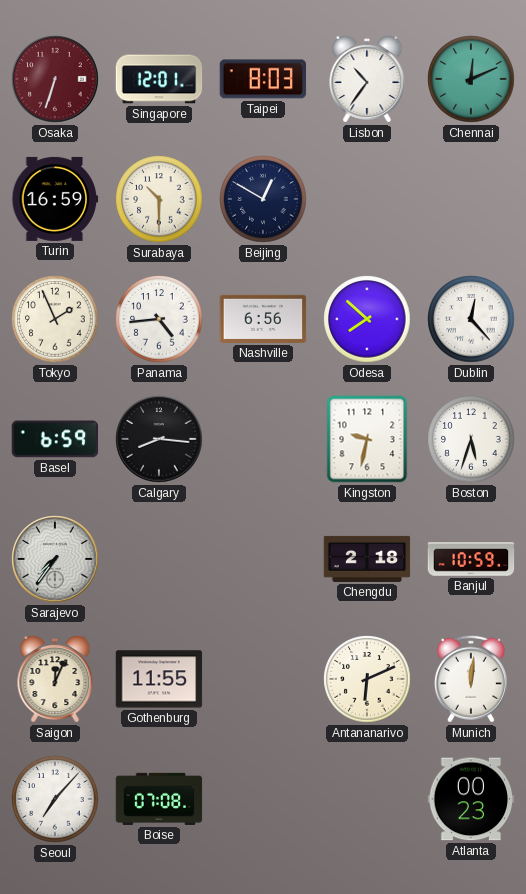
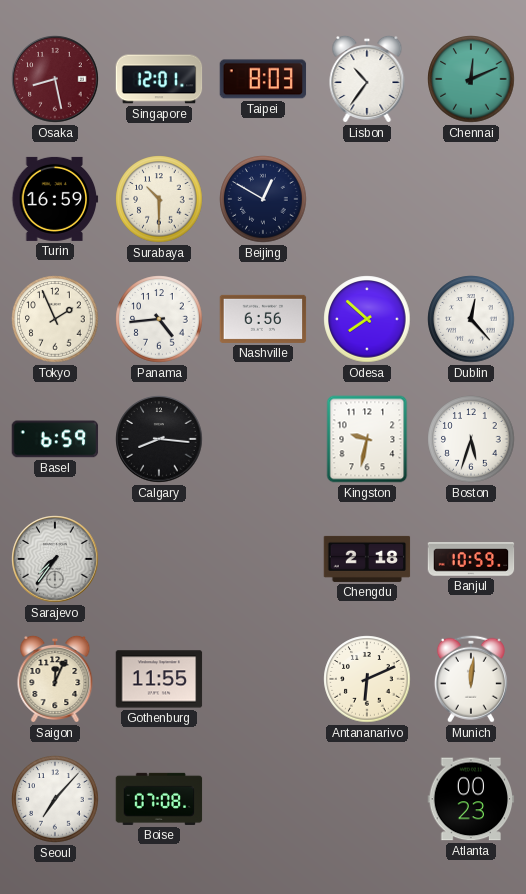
Osaka: 6:33 -> 8:28
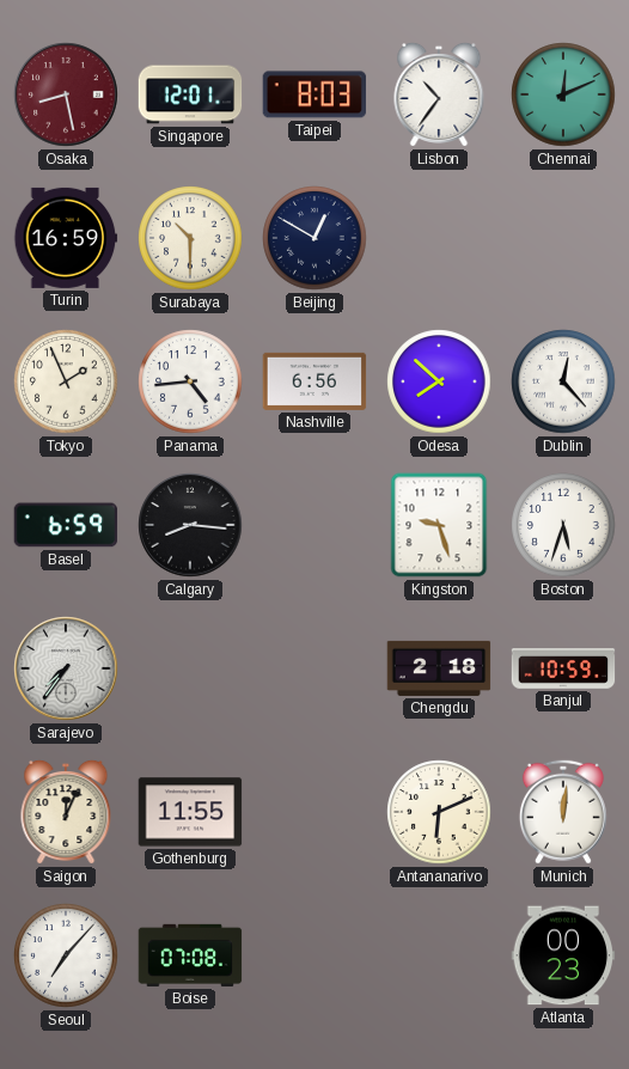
Kingston: 9:32 -> 9:27
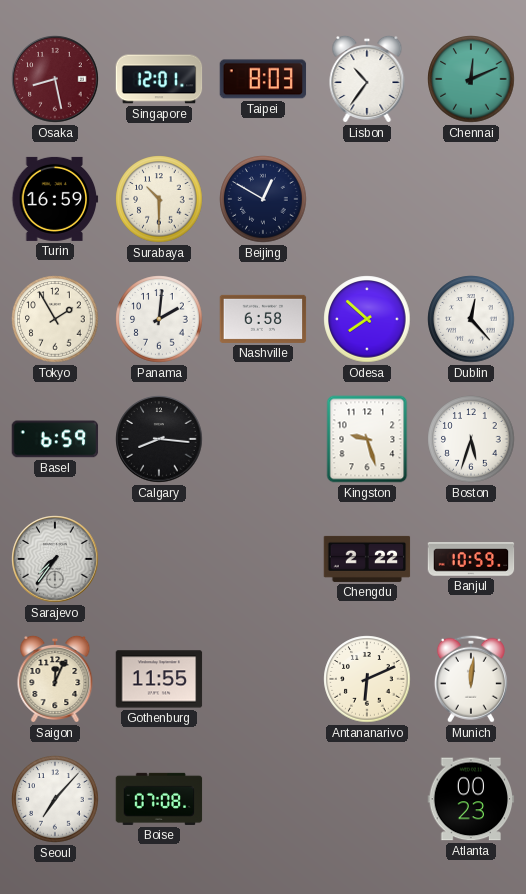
Tokyo: 1:56 -> 1:55
Panama: 4:44 -> 2:01
Nashville: 6:56 -> 6:58
Chengdu: 2:18 -> 2:22
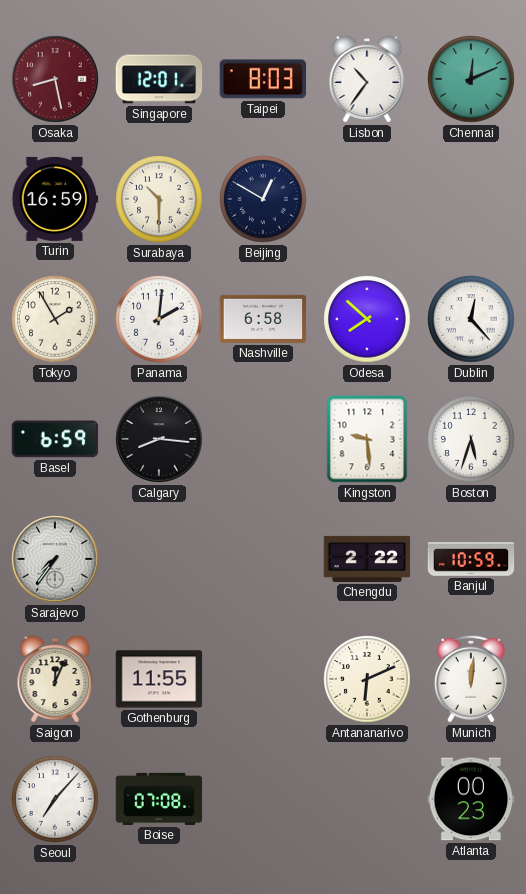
Kingston: 9:27 -> 9:29
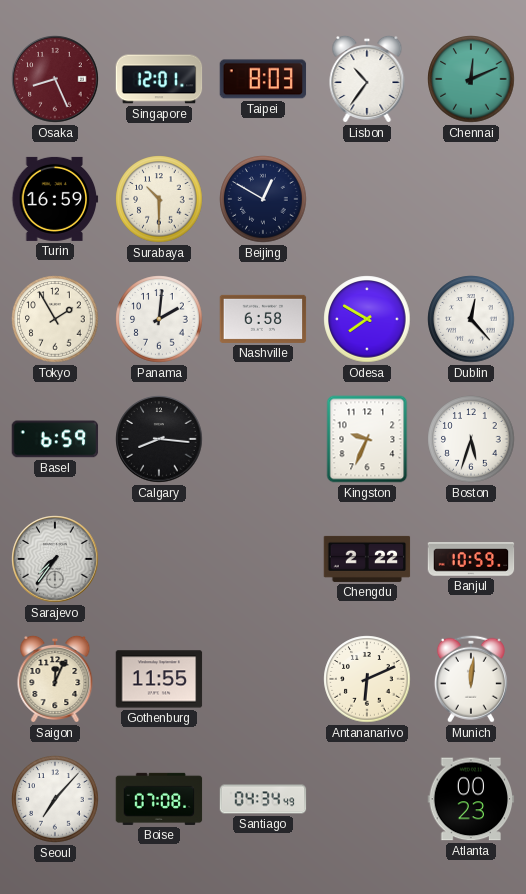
Osaka: 8:28 -> 8:26
Odesa: 7:52 -> 7:50
Kingston: 9:29 -> 9:34
Santiago: none -> 04:34
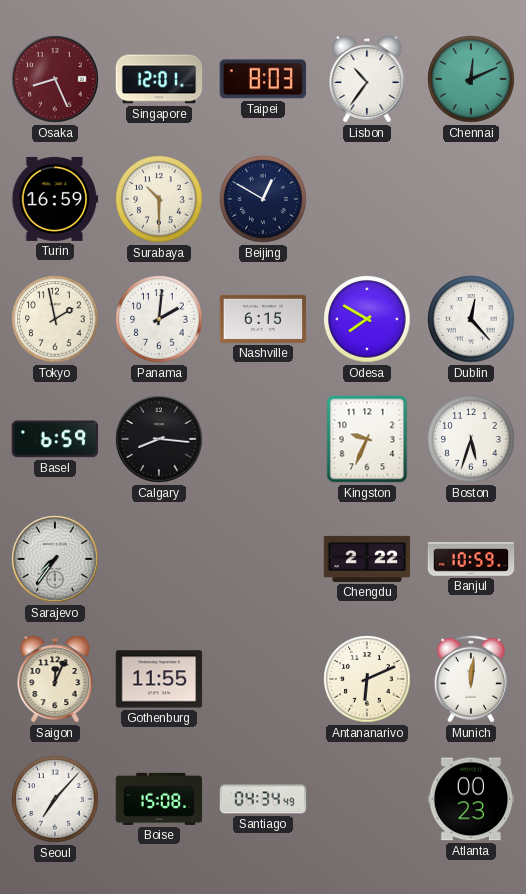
Tokyo: 1:55 -> 1:58
Nashville: 6:58 -> 6:15
Boise: 07:08 -> 15:08
